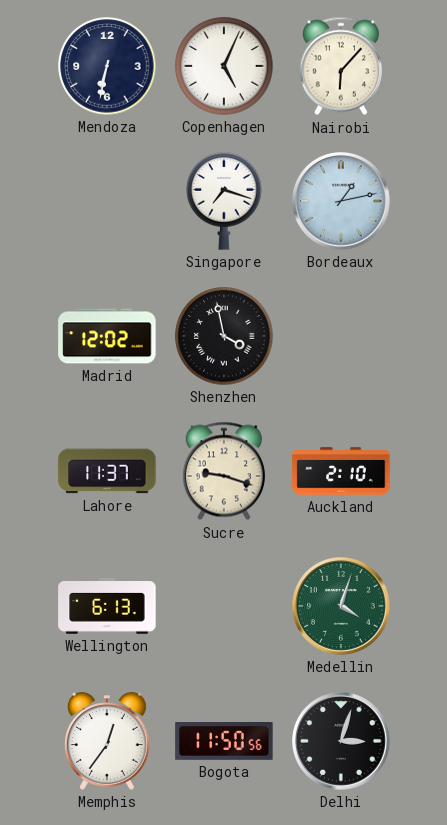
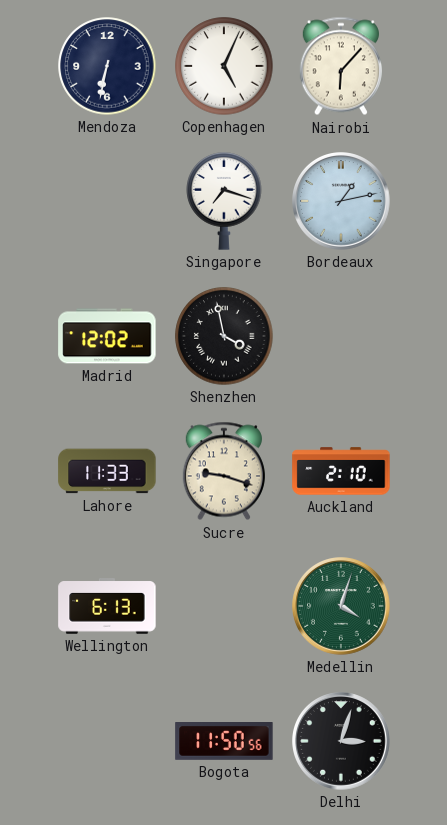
Lahore: 11:37 -> 11:33
Memphis: 12:36 -> none
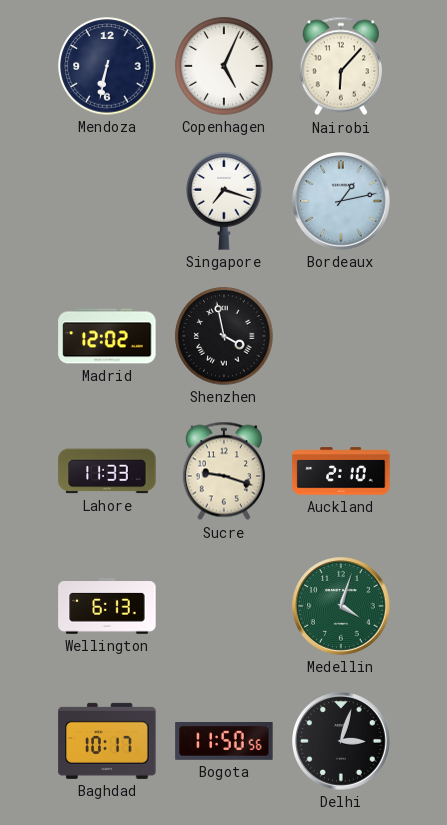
Baghdad: none -> 10:17
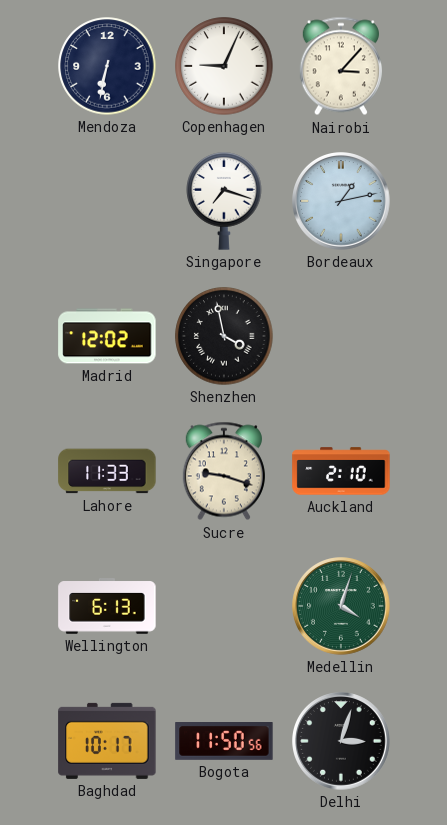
Copenhagen: 5:04 -> 9:04
Nairobi: 6:07 -> 3:07
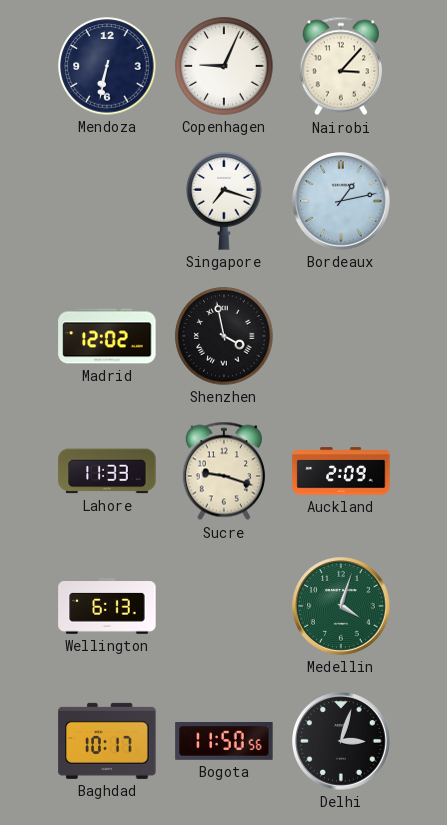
Auckland: 2:10 -> 2:09
